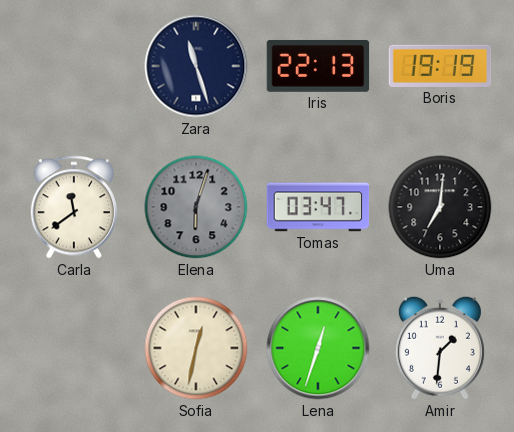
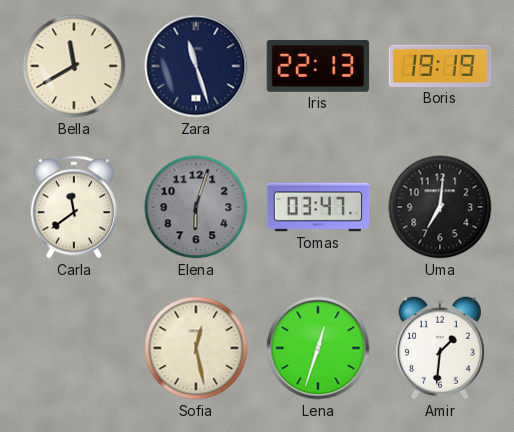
Bella: none -> 11:40
Sofia: 12:32 -> 12:28
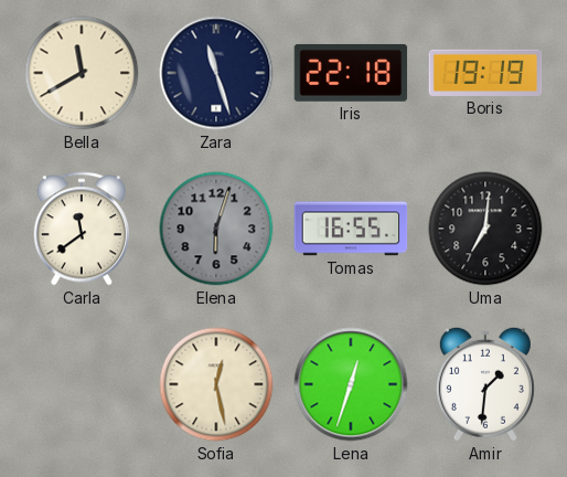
Iris: 22:13 -> 22:18
Tomas: 03:47 -> 16:55
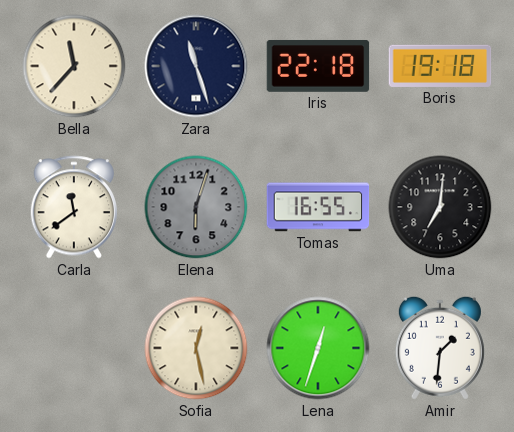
Bella: 11:40 -> 11:37
Boris: 19:19 -> 19:18
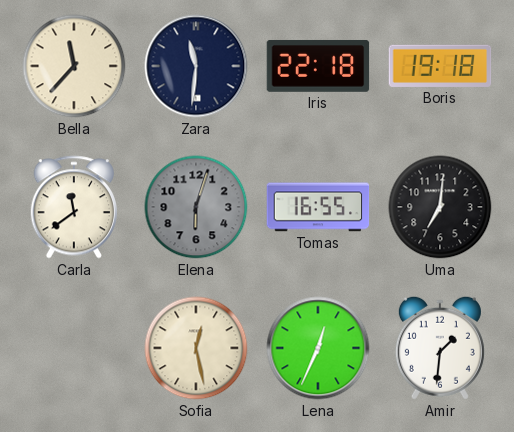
Zara: 11:27 -> 11:31
Lena: 12:33 -> 12:34
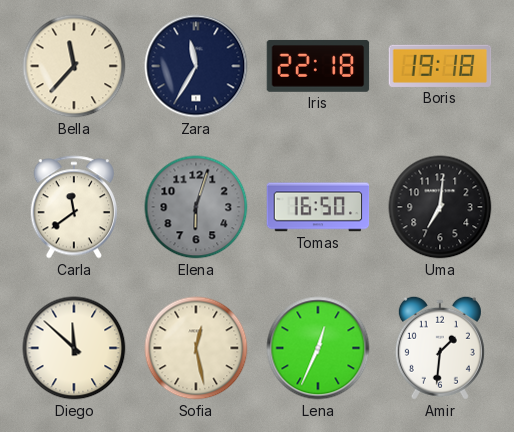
Zara: 11:31 -> 11:35
Tomas: 16:55 -> 16:50
Diego: none -> 11:52
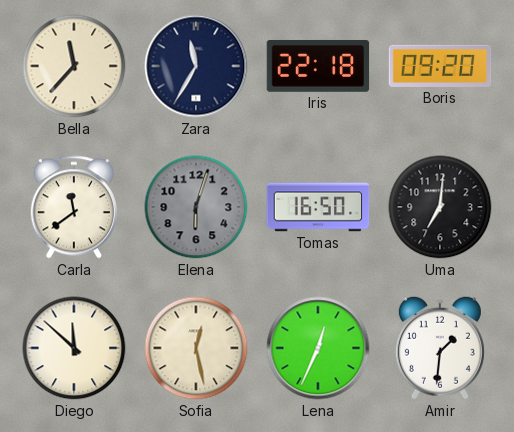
Boris: 19:18 -> 09:20
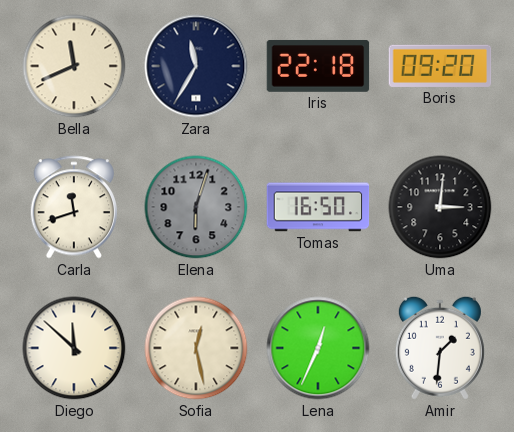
Bella: 11:37 -> 11:41
Carla: 11:39 -> 11:42
Uma: 7:01 -> 3:01
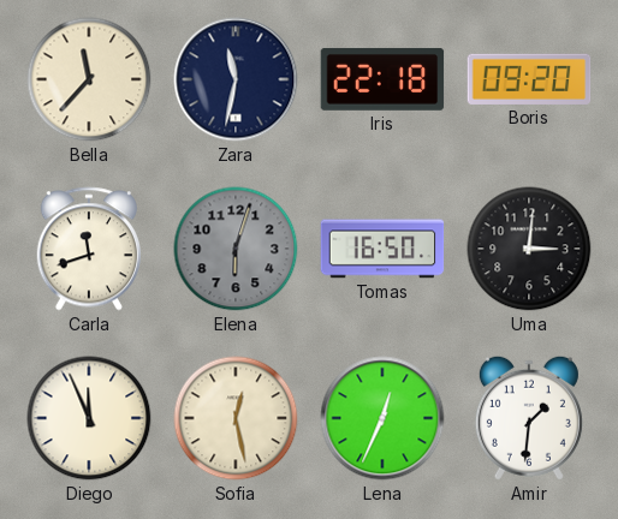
Bella: 11:41 -> 11:37
Zara: 11:35 -> 11:32
Diego: 11:52 -> 11:56
